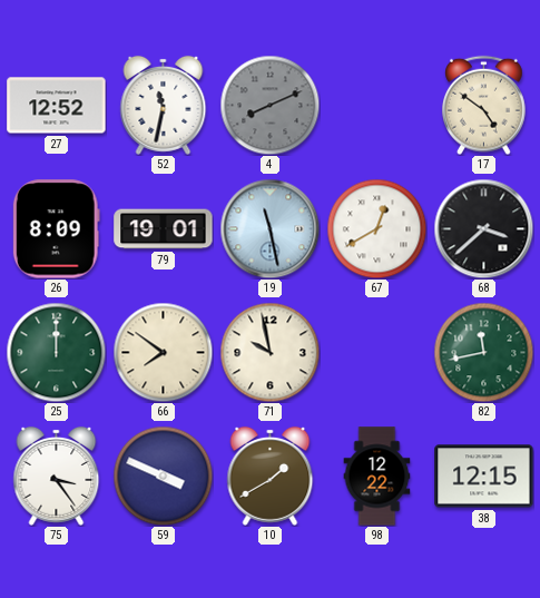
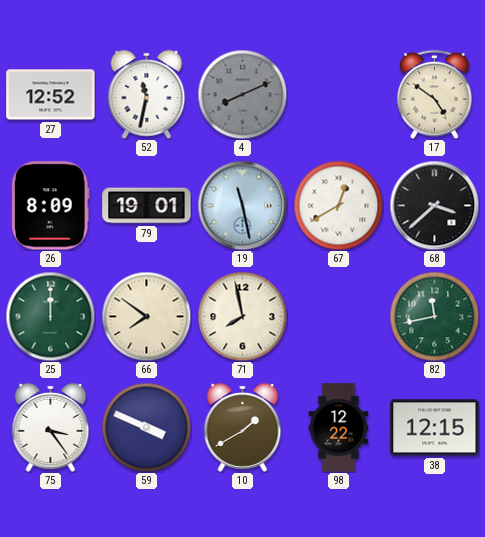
71: 9:58 -> 7:58
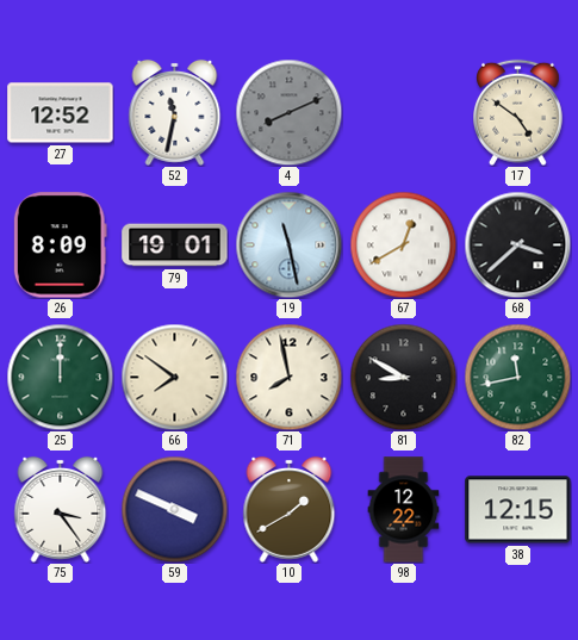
81: none -> 8:50
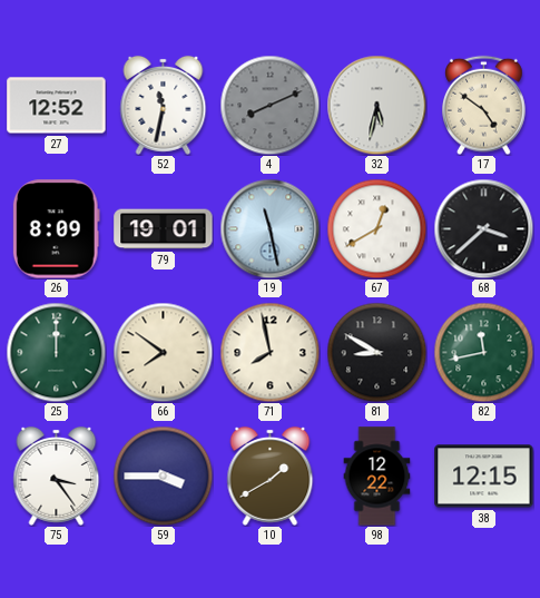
32: none -> 5:32
59: 3:49 -> 3:45
